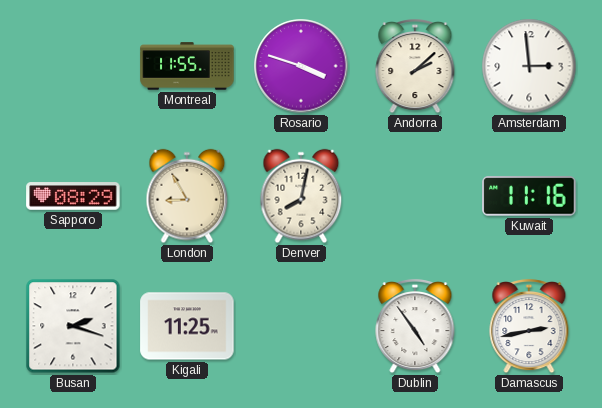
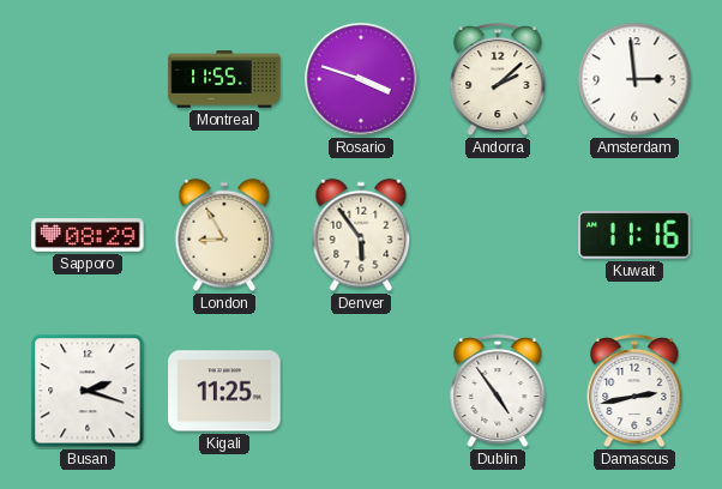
Denver: 8:02 -> 5:54
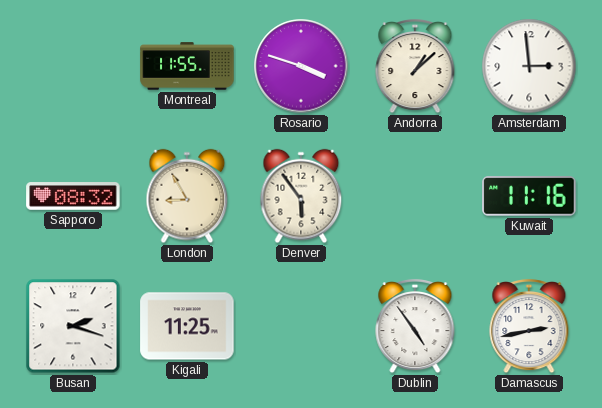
Andorra: 2:08 -> 1:08
Sapporo: 08:29 -> 08:32
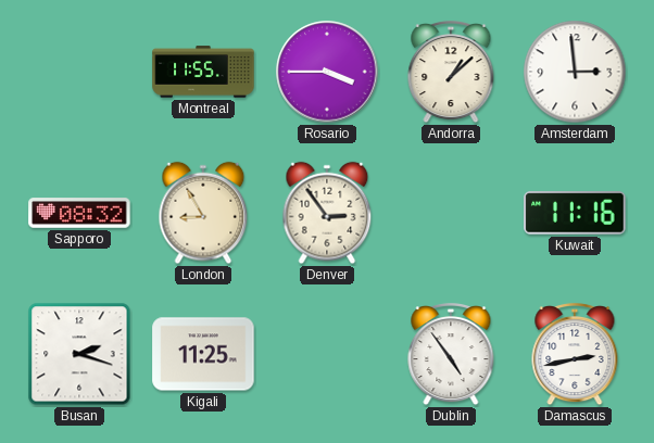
Rosario: 3:48 -> 3:45
Denver: 5:54 -> 2:54
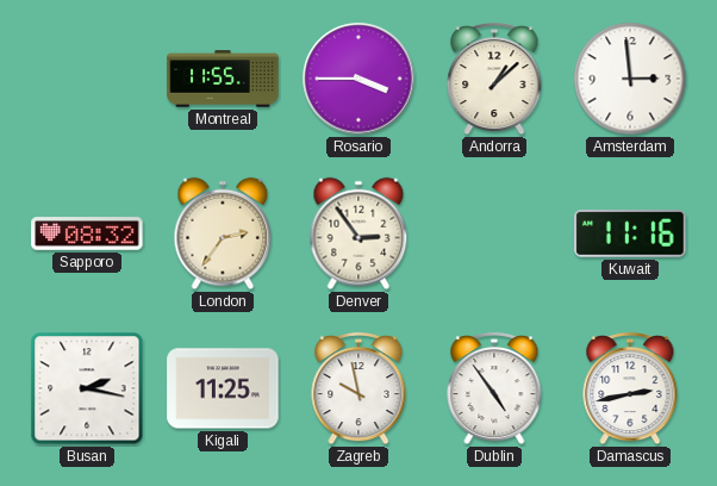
London: 8:55 -> 2:36
Busan: 2:18 -> 2:17
Zagreb: none -> 9:58
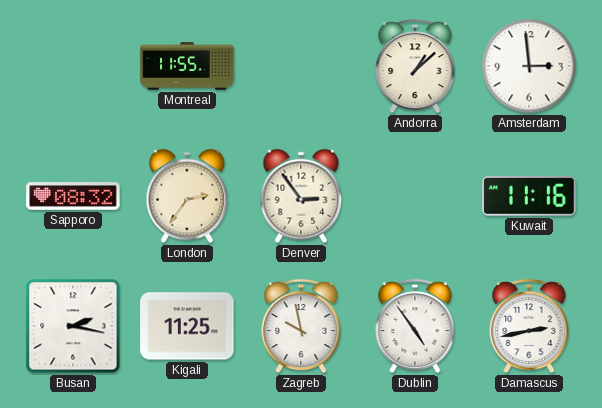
Rosario: 3:45 -> none
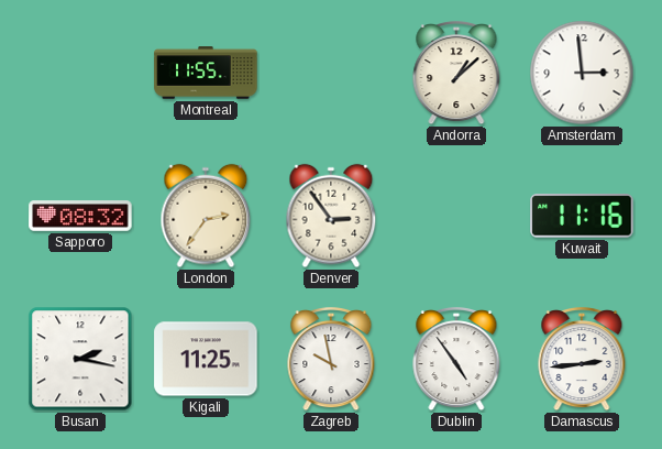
Damascus: 2:43 -> 2:44
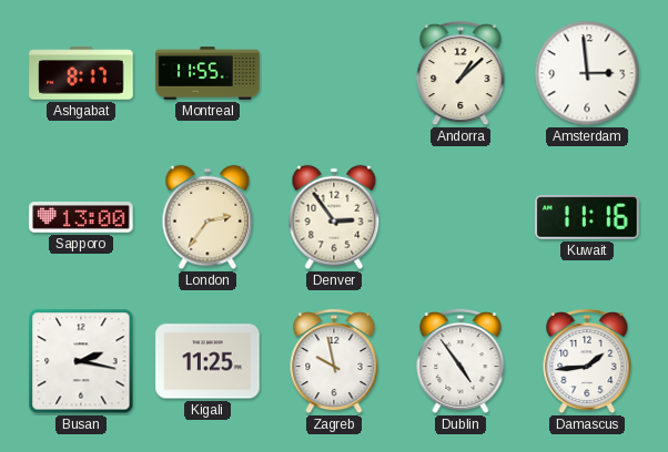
Ashgabat: none -> 8:17
Sapporo: 08:32 -> 13:00
Damascus: 2:44 -> 1:44
